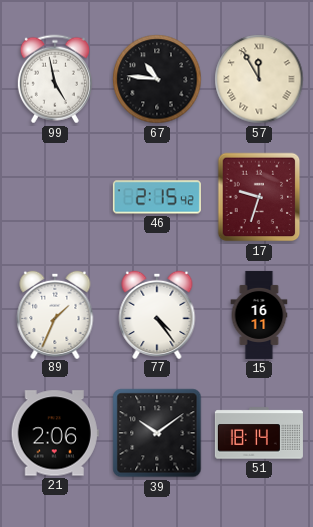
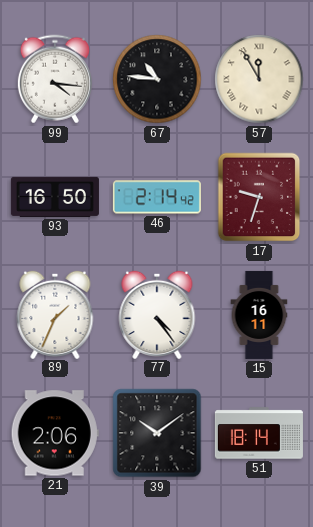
99: 4:58 -> 4:16
93: none -> 16:50
46: 2:15 -> 2:14
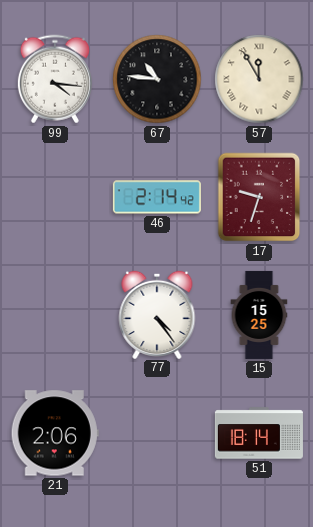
93: 16:50 -> none
89: 1:34 -> none
15: 16:11 -> 15:25
39: 10:09 -> none
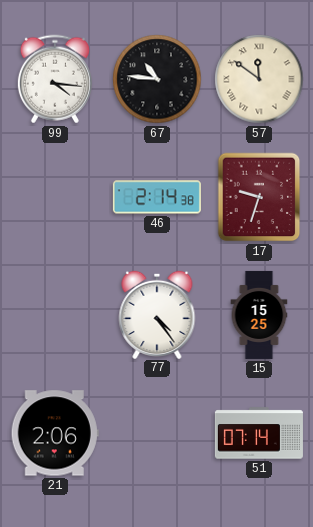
57: 11:55 -> 11:51
46: 2:14:42 -> 2:14:38
51: 18:14 -> 07:14
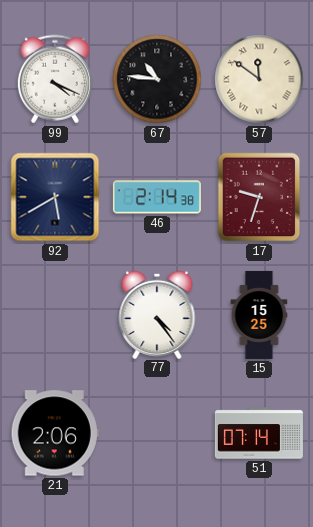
99: 4:16 -> 4:19
92: none -> 5:40
